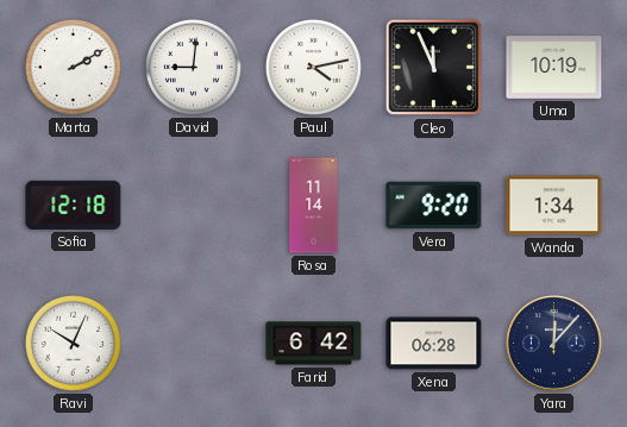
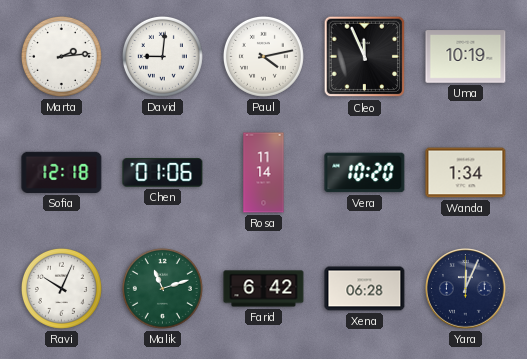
Marta: 2:10 -> 2:14
Chen: none -> 01:06
Vera: 9:20 -> 10:20
Malik: none -> 11:12
Yara: 12:07 -> 12:04
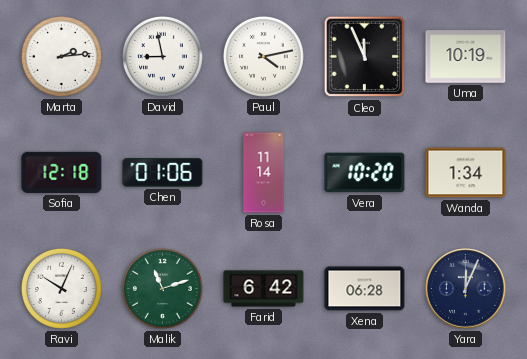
David: 9:01 -> 8:58
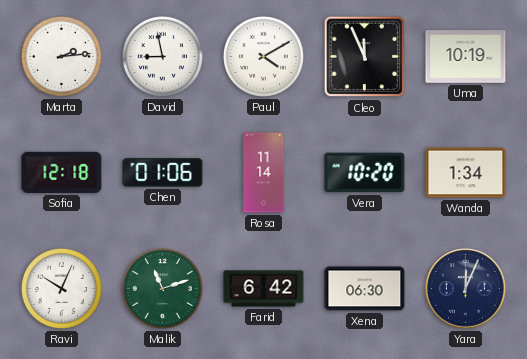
Paul: 4:13 -> 4:10
Xena: 06:28 -> 06:30
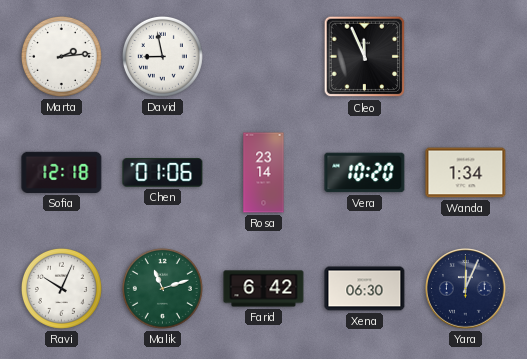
Paul: 4:10 -> none
Uma: 10:19 -> none
Rosa: 11:14 -> 23:14
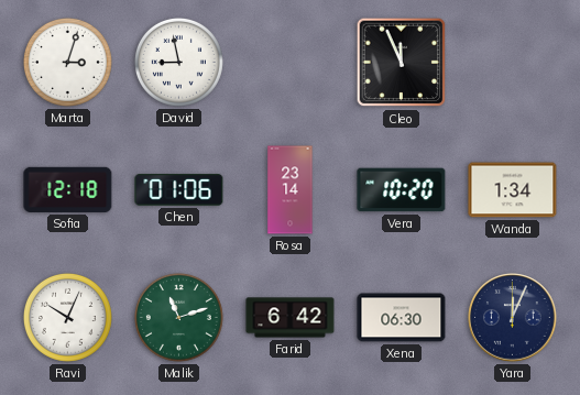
Marta: 2:14 -> 3:03
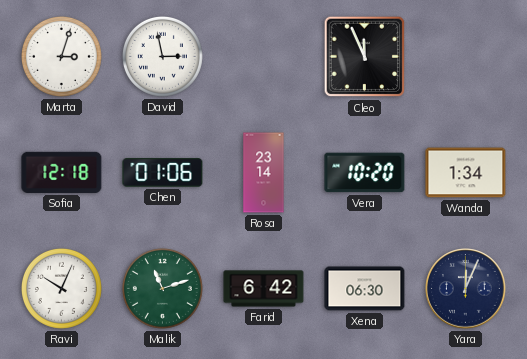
David: 8:58 -> 2:58
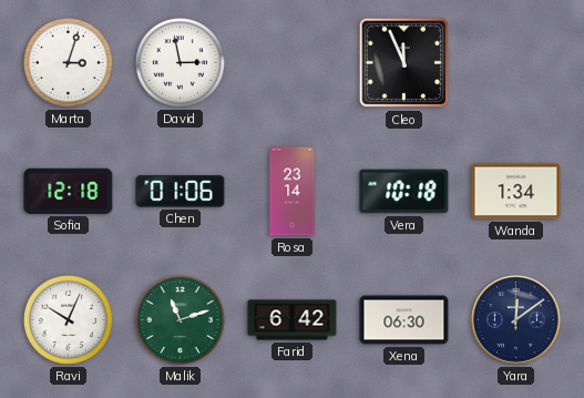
Vera: 10:20 -> 10:18
Yara: 12:04 -> 12:09
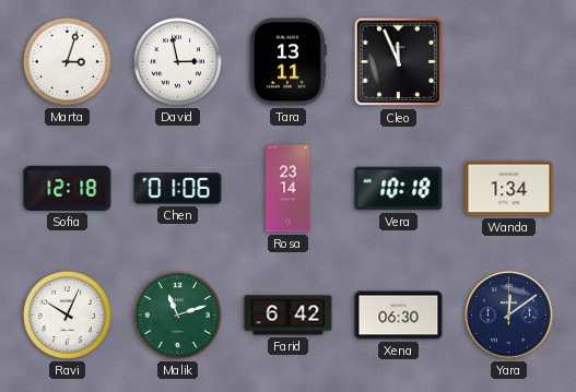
Tara: none -> 13:11
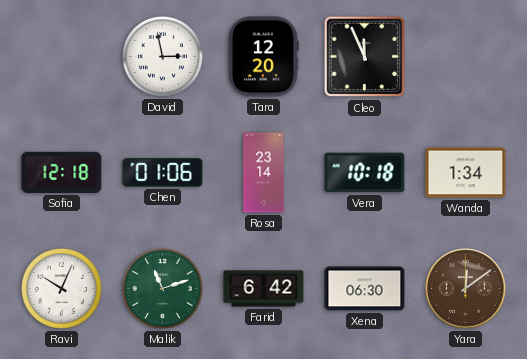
Marta: 3:03 -> none
Tara: 13:11 -> 12:20
Yara dial: navy -> brown
